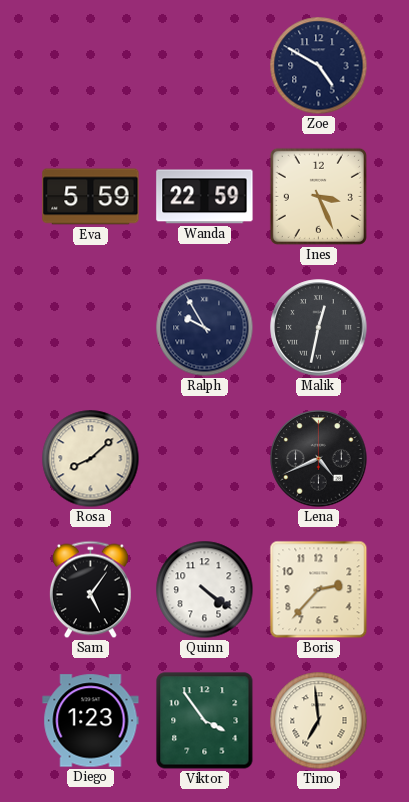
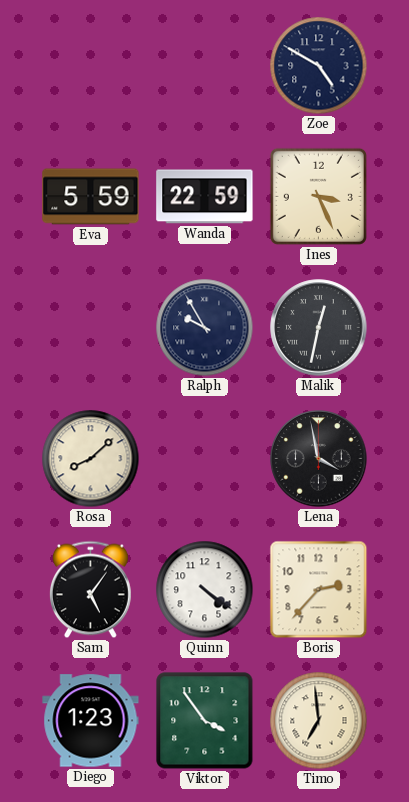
Lena: 4:41 -> 3:58
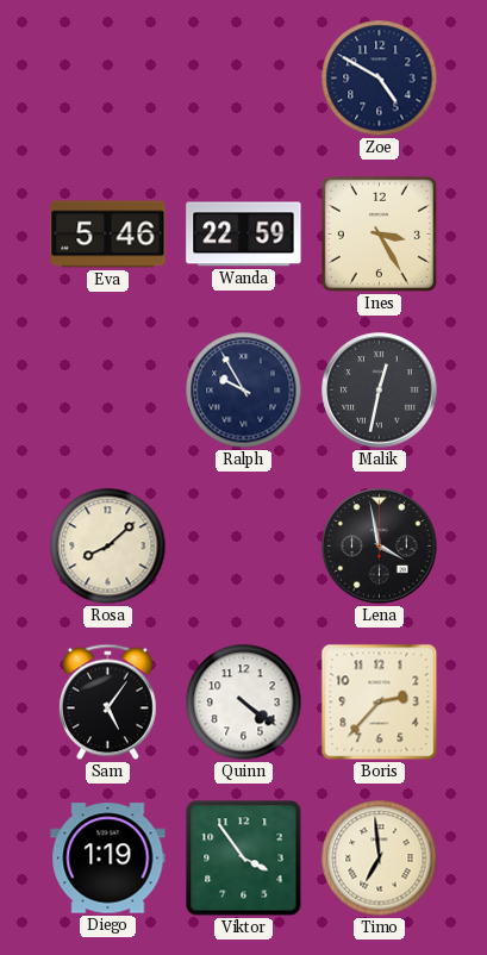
Eva: 5:59 -> 5:46
Ines: 3:26 -> 3:25
Diego: 1:23 -> 1:19
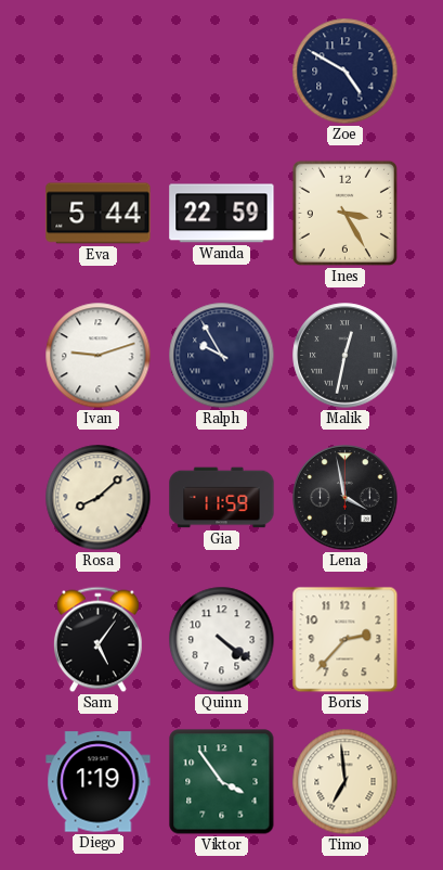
Eva: 5:46 -> 5:44
Ivan: none -> 9:12
Gia: none -> 11:59
